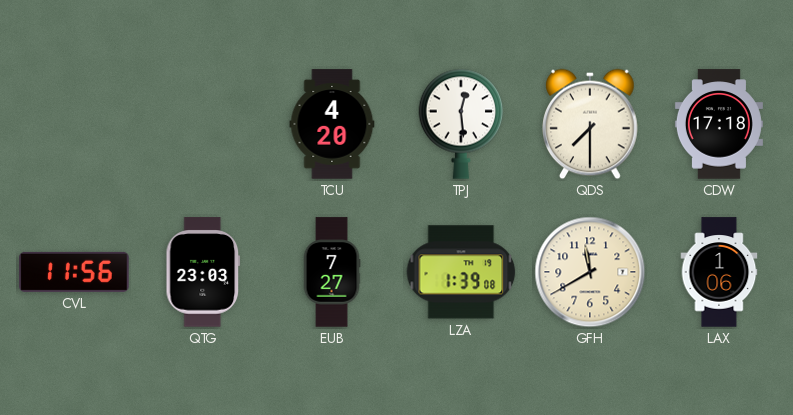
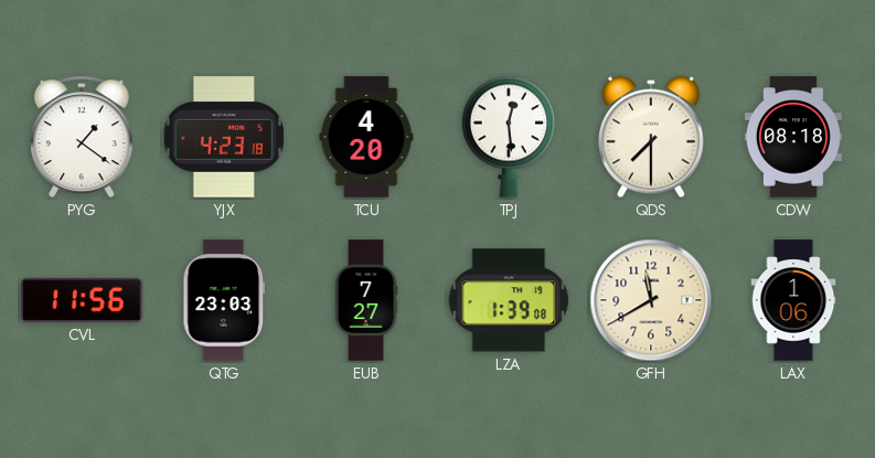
PYG: none -> 1:21
YJX: none -> 4:23
CDW: 17:18 -> 08:18
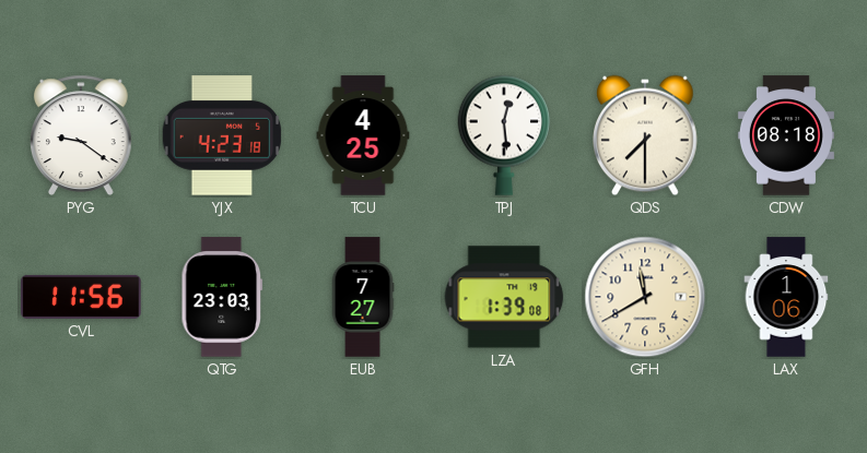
PYG: 1:21 -> 9:21
TCU: 4:20 -> 4:25
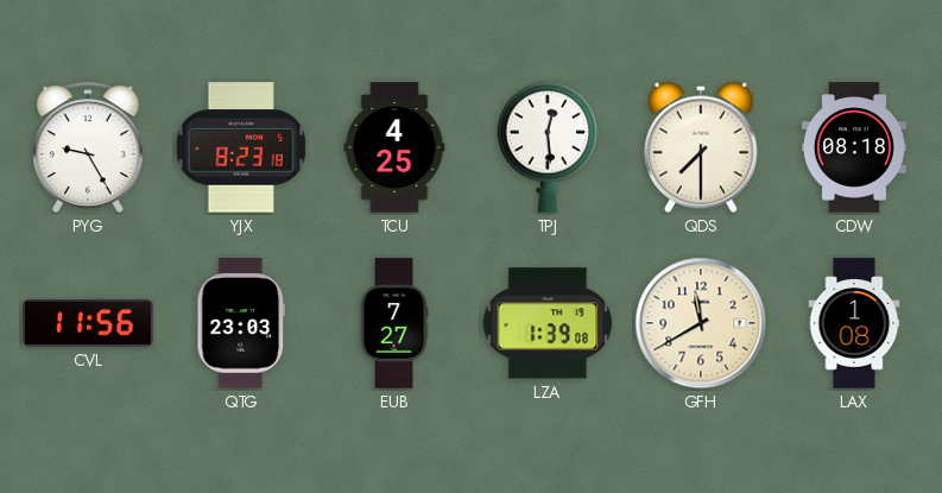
PYG: 9:21 -> 9:25
YJX: 4:23 -> 8:23
LAX: 1:06 -> 1:08
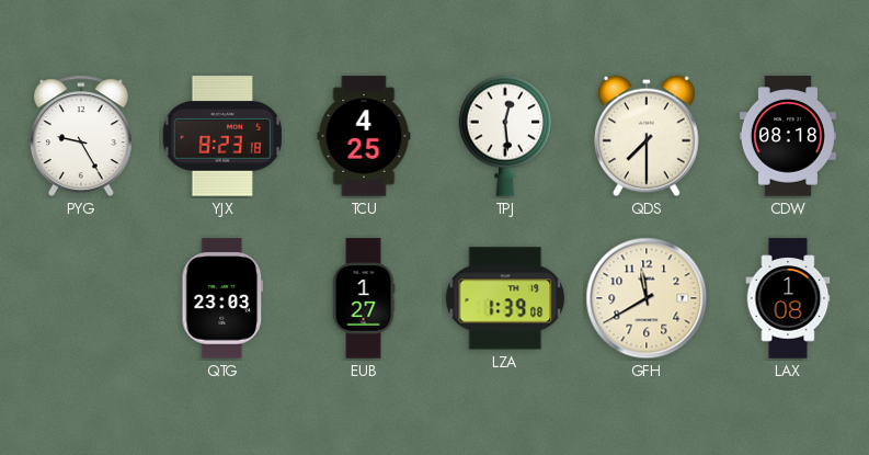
CVL: 11:56 -> none
EUB: 7:27 -> 1:27
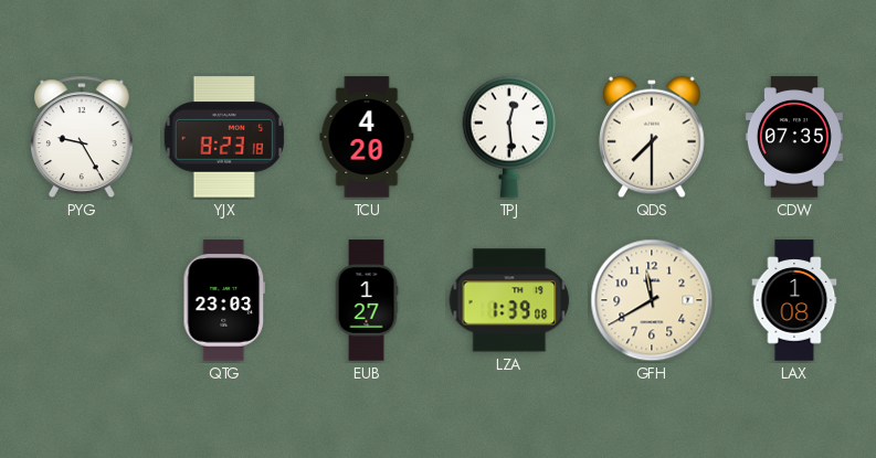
TCU: 4:25 -> 4:20
CDW: 08:18 -> 07:35
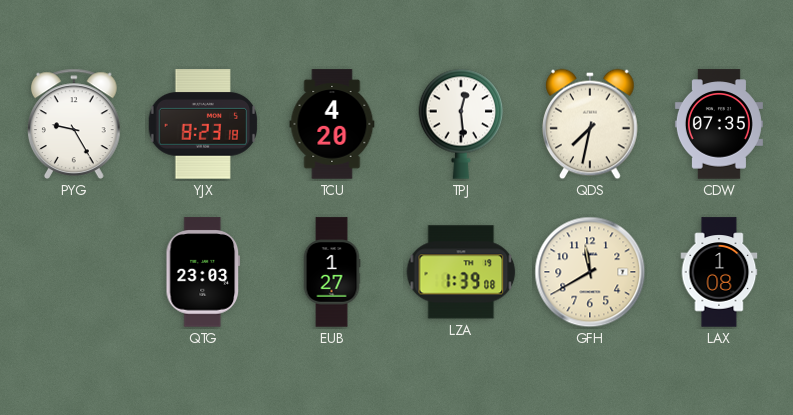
QDS: 7:30 -> 7:32
